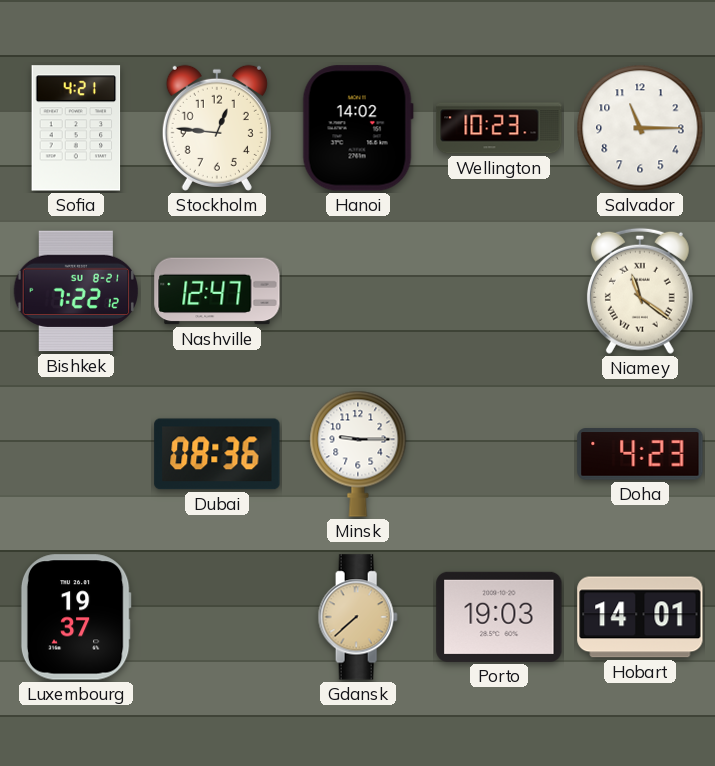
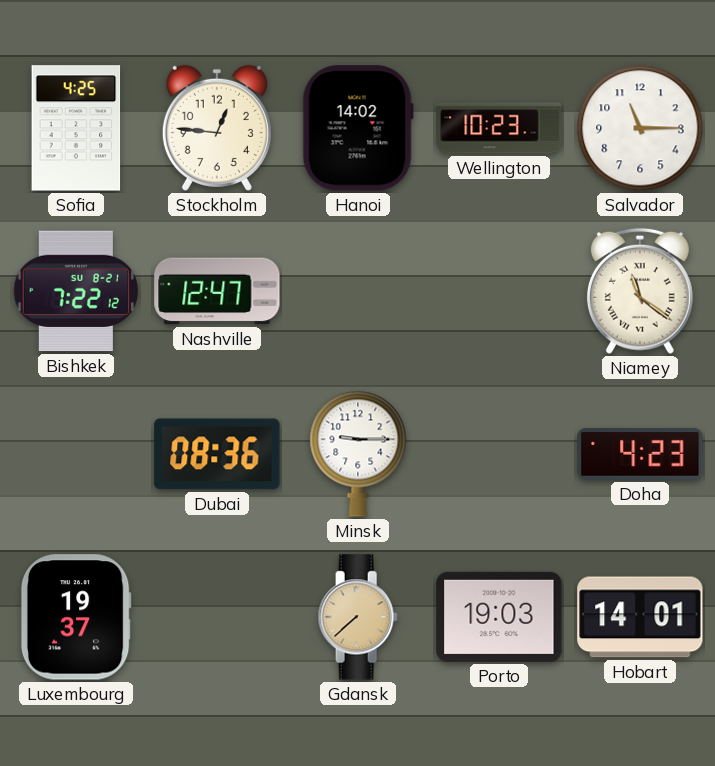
Sofia: 4:21 -> 4:25
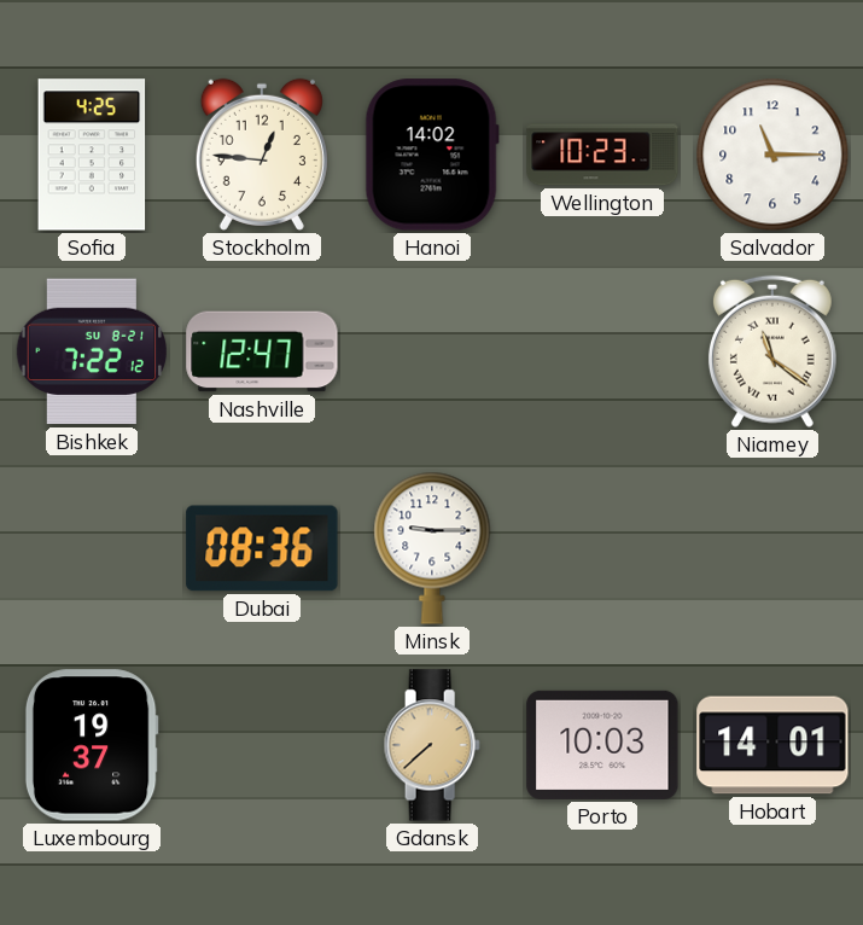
Doha: 4:23 -> none
Porto: 19:03 -> 10:03
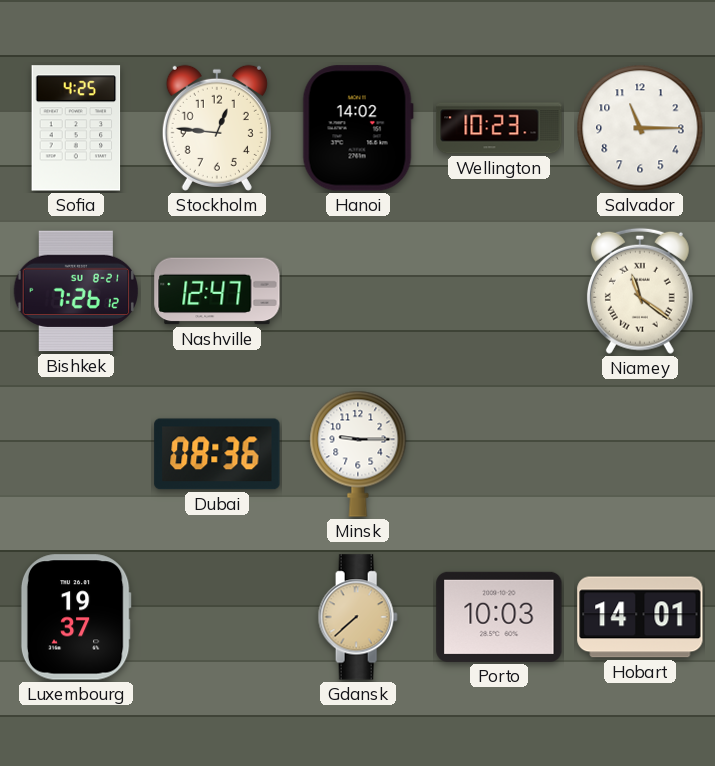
Bishkek: 7:22 -> 7:26
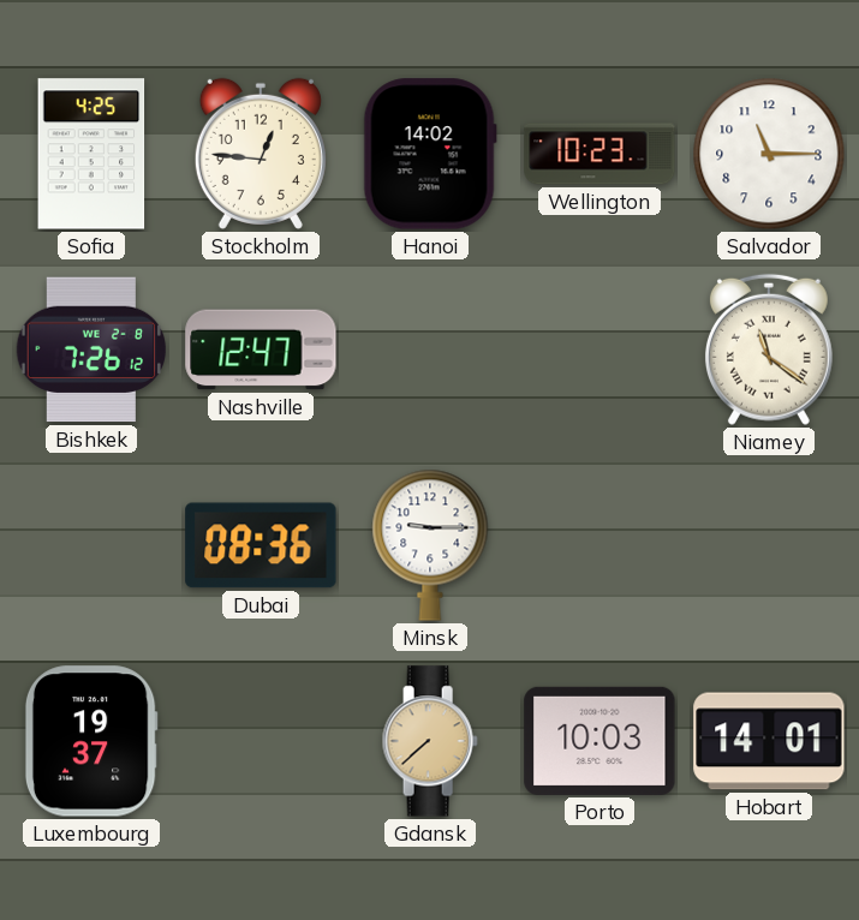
Bishkek date: SU 8-21 -> WE 2-8
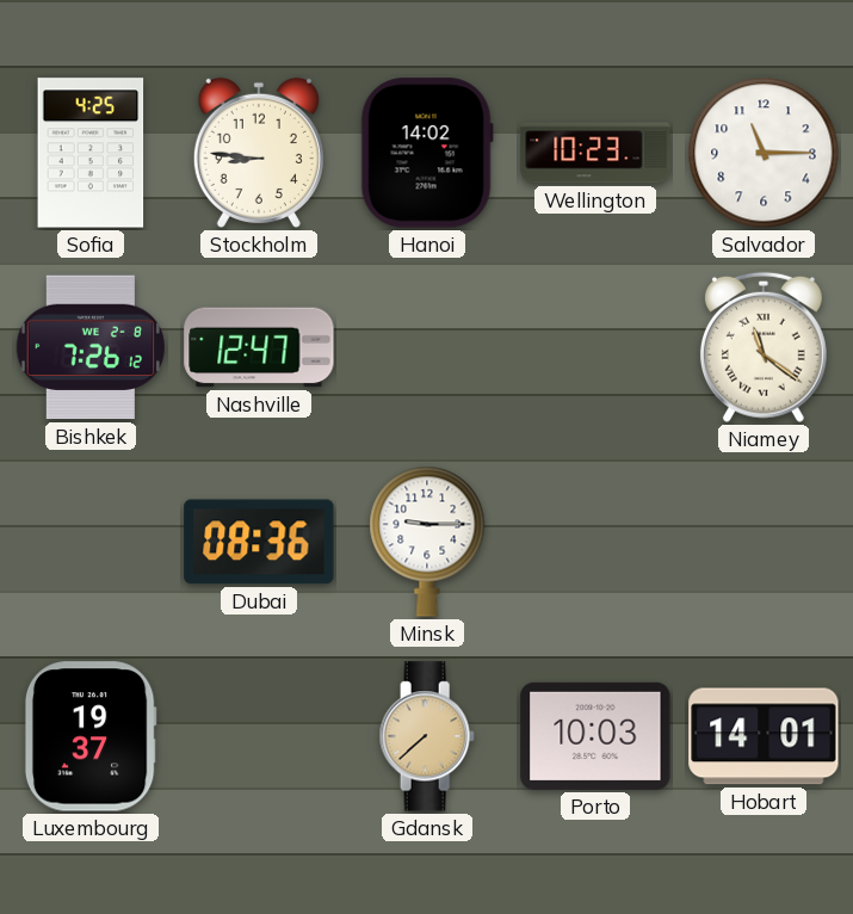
Stockholm: 12:46 -> 8:46
